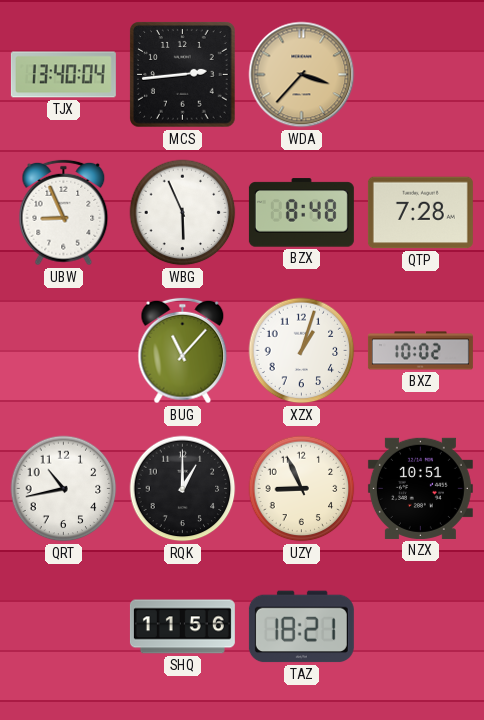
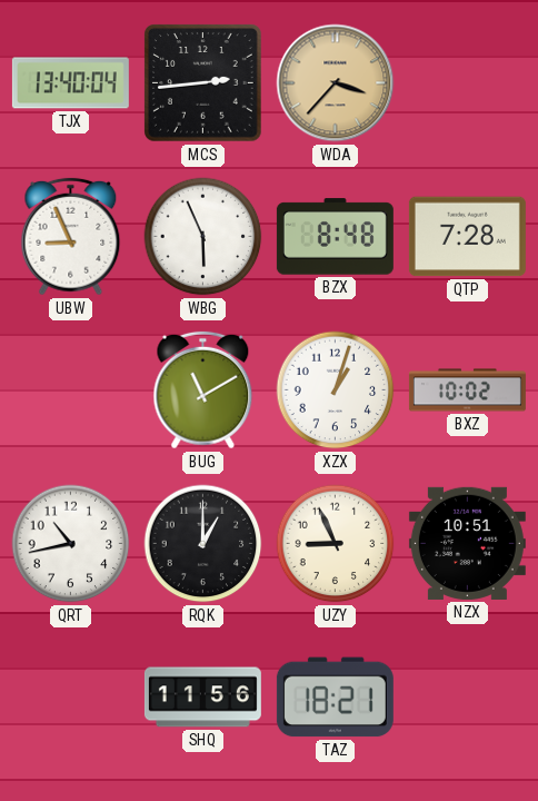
BUG: 11:07 -> 11:10
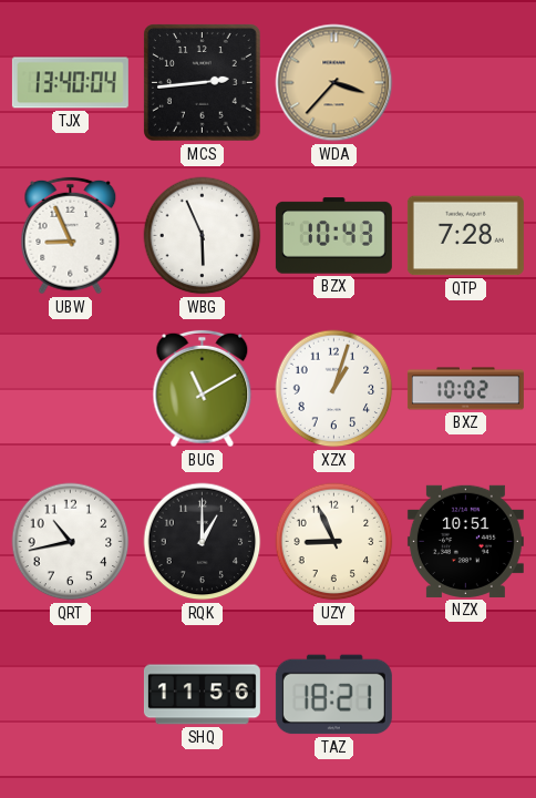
BZX: 8:48 -> 10:43
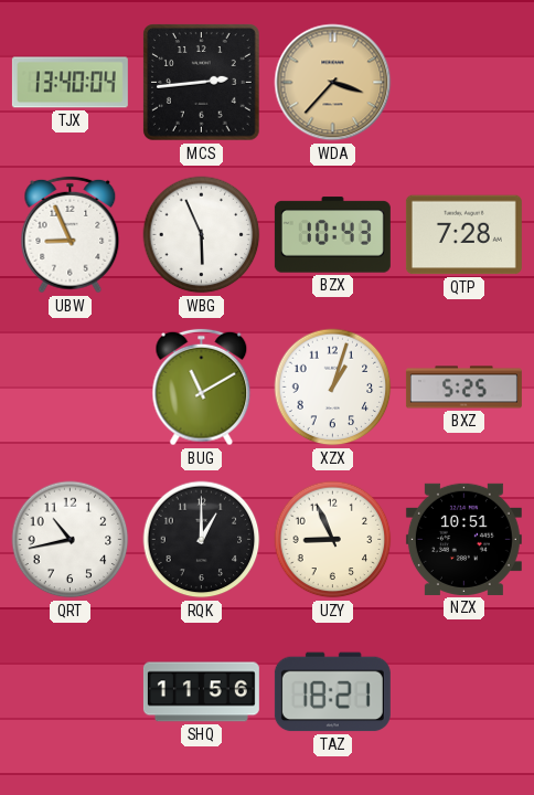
BXZ: 10:02 -> 5:25
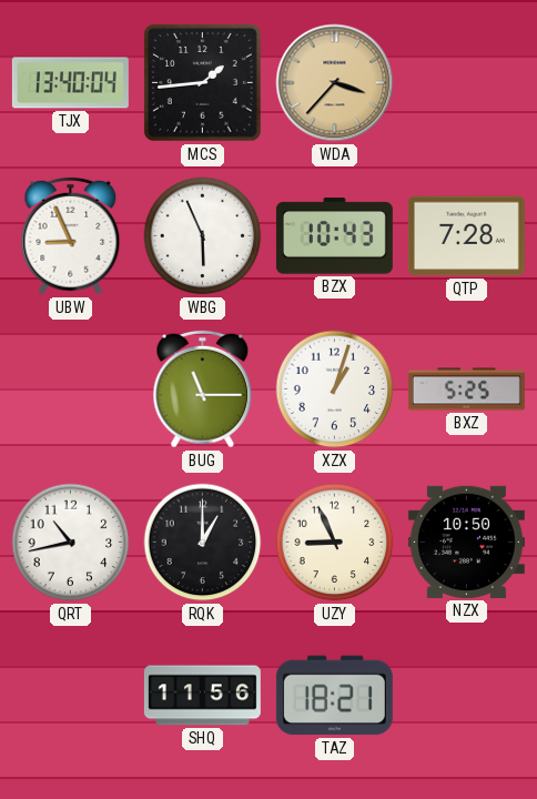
MCS: 2:44 -> 1:44
BUG: 11:10 -> 11:15
NZX: 10:51 -> 10:50
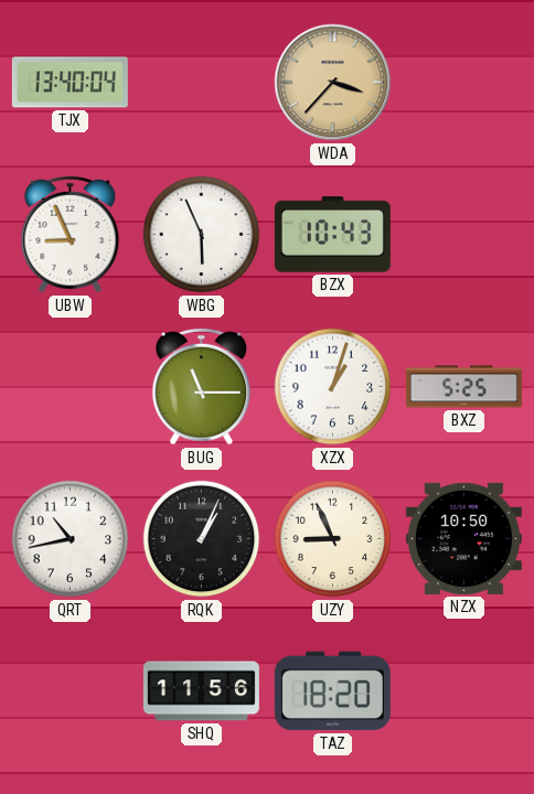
MCS: 1:44 -> none
QTP: 7:28 -> none
RQK: 1:00 -> 1:04
TAZ: 18:21 -> 18:20
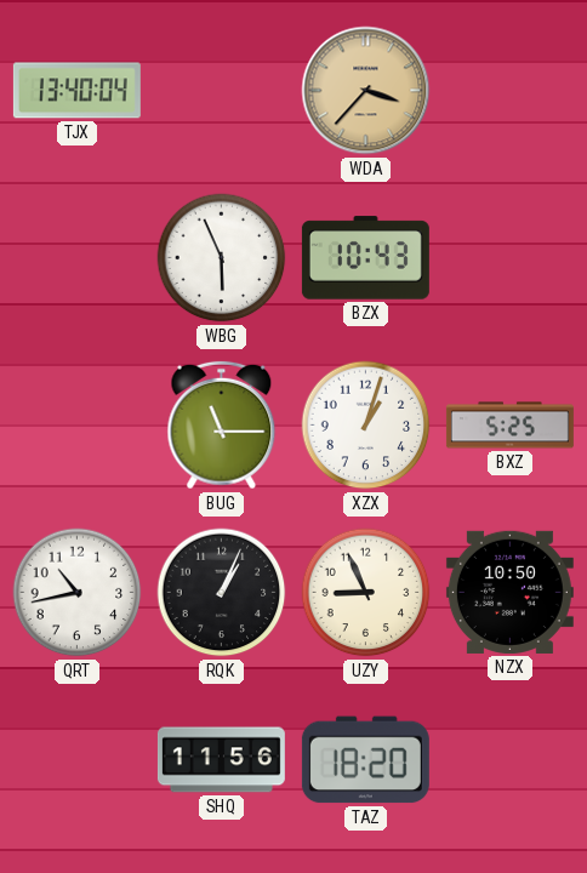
UBW: 8:56 -> none
